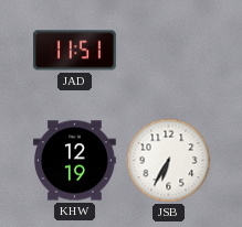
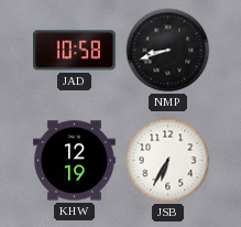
JAD: 11:51 -> 10:58
NMP: none -> 8:42
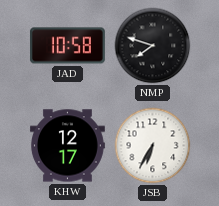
NMP: 8:42 -> 7:48
KHW: 12:19 -> 12:17
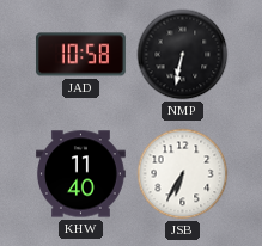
NMP: 7:48 -> 6:32
KHW: 12:17 -> 11:40
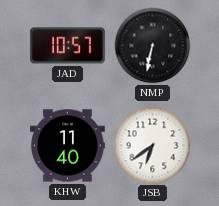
JAD: 10:58 -> 10:57
JSB: 6:35 -> 6:39
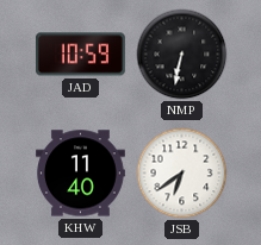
JAD: 10:57 -> 10:59
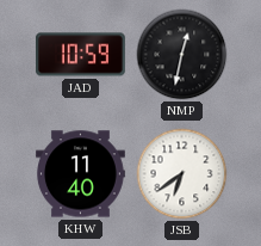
NMP: 6:32 -> 12:32
